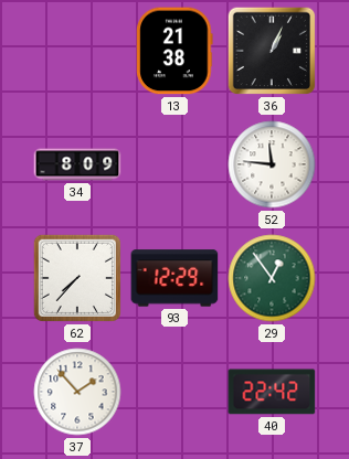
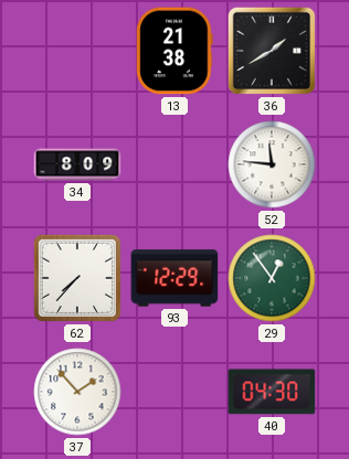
36: 1:04 -> 1:40
40: 22:42 -> 04:30
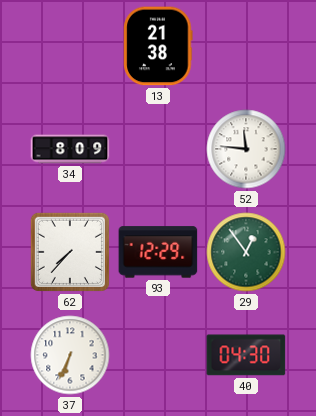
36: 1:40 -> none
37: 1:53 -> 6:34
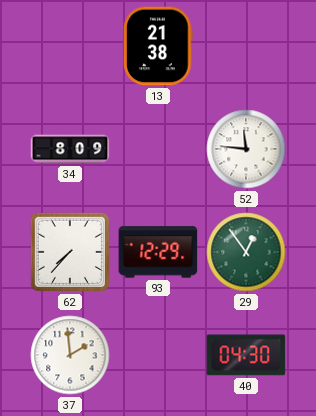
37: 6:34 -> 1:59
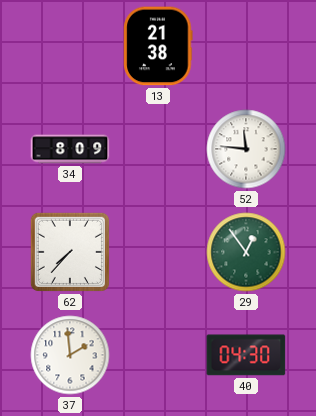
93: 12:29 -> none
